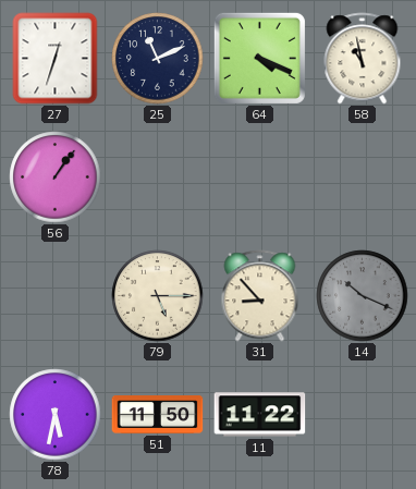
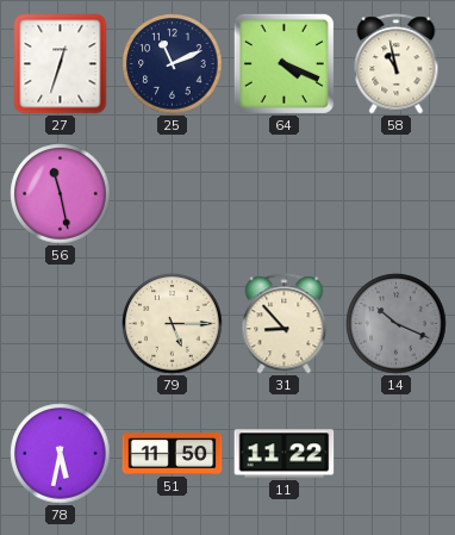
56: 1:06 -> 11:28
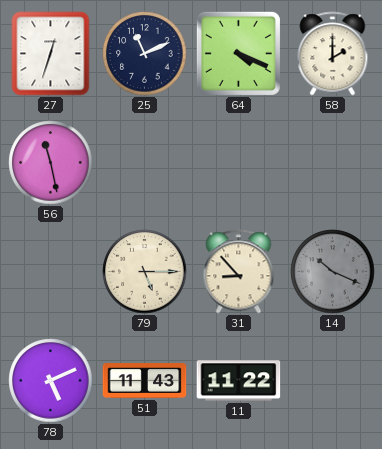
58: 10:58 -> 2:00
78: 5:32 -> 5:11
51: 11:50 -> 11:43
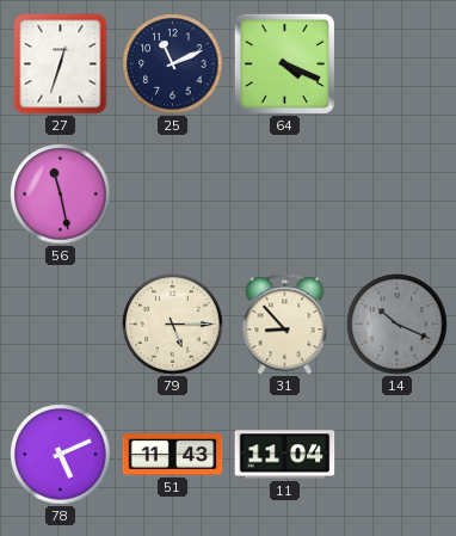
58: 2:00 -> none
11: 11:22 -> 11:04
